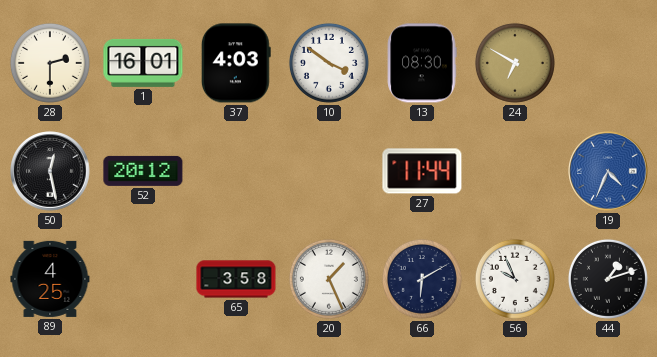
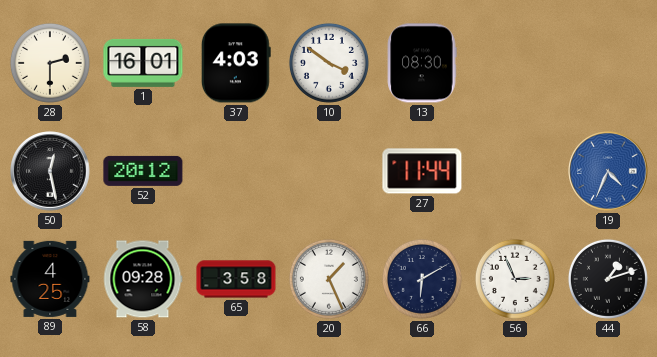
24: 6:50 -> none
58: none -> 09:28
56: 9:56 -> 2:56
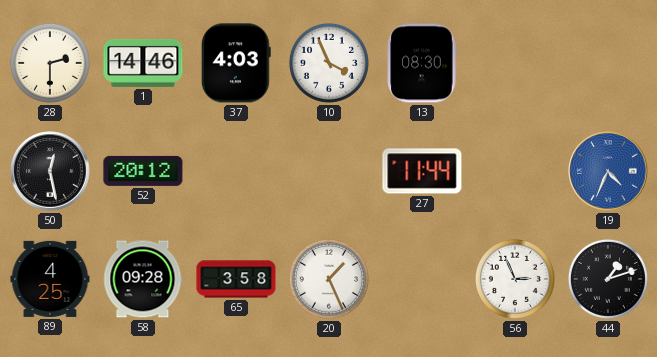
1: 16:01 -> 14:46
10: 3:51 -> 3:56
66: 6:10 -> none
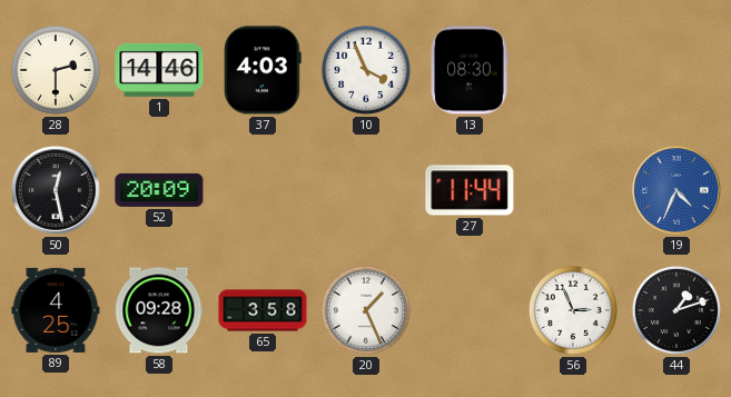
52: 20:12 -> 20:09
